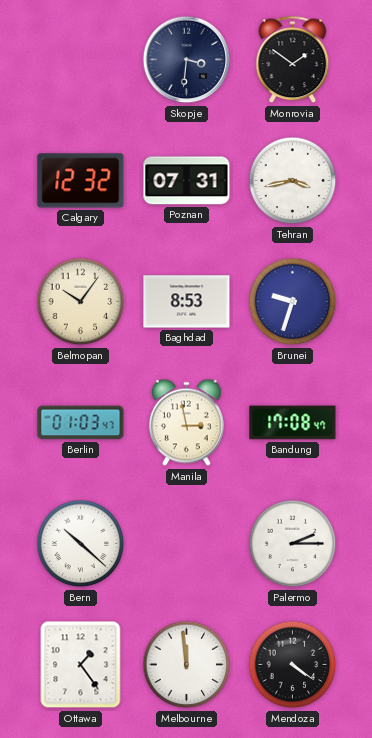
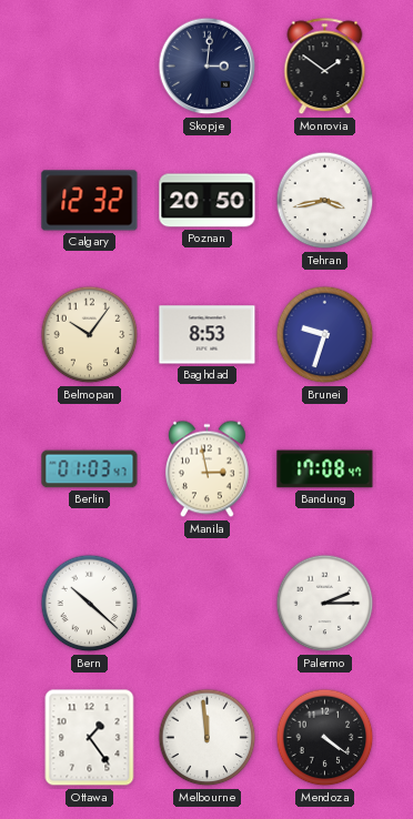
Skopje: 3:31 -> 3:01
Poznan: 07:31 -> 20:50
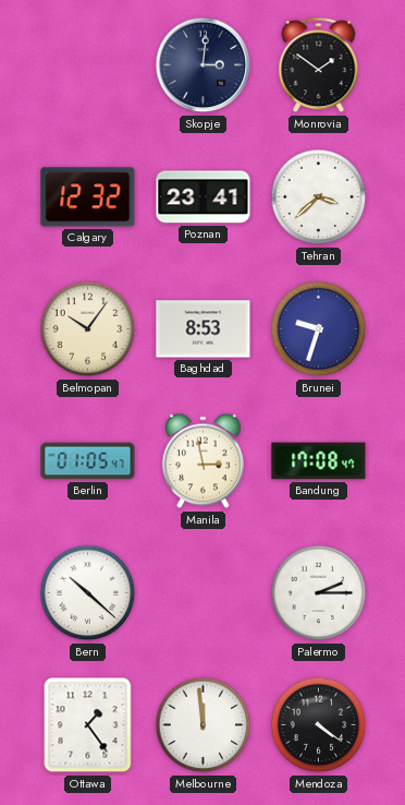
Poznan: 20:50 -> 23:41
Tehran: 3:43 -> 3:38
Berlin: 01:03 -> 01:05
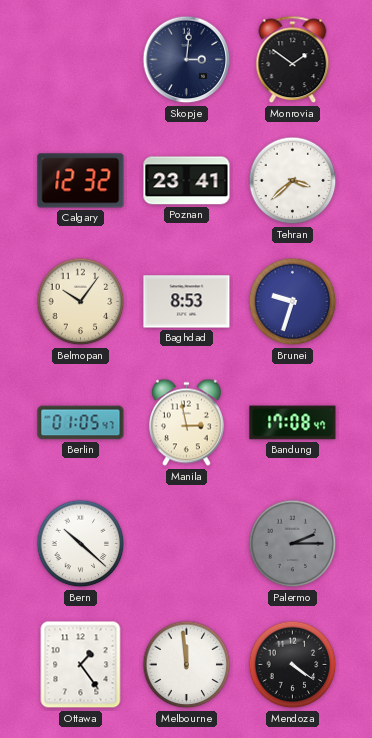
Palermo dial: white -> grey
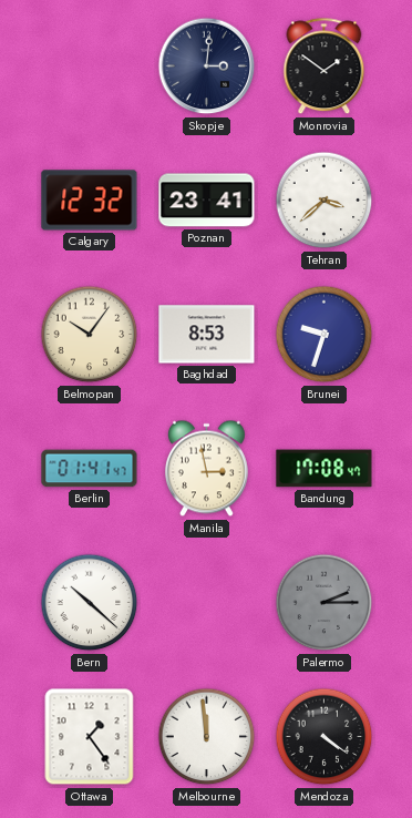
Berlin: 01:05 -> 01:41
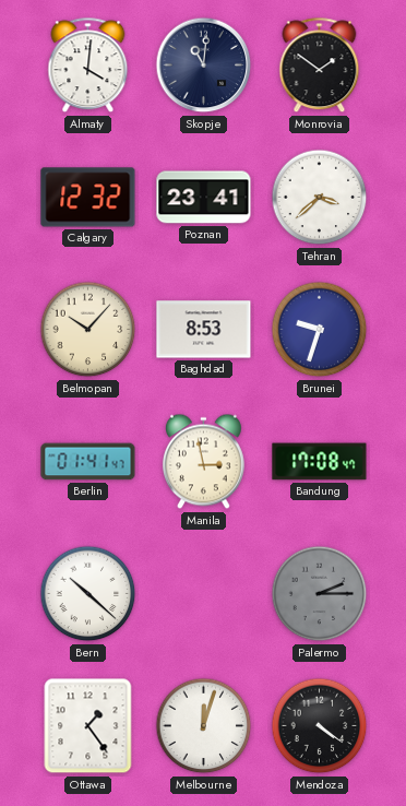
Almaty: none -> 4:01
Skopje: 3:01 -> 11:01
Belmopan: 10:06 -> 10:07
Melbourne: 11:59 -> 12:03
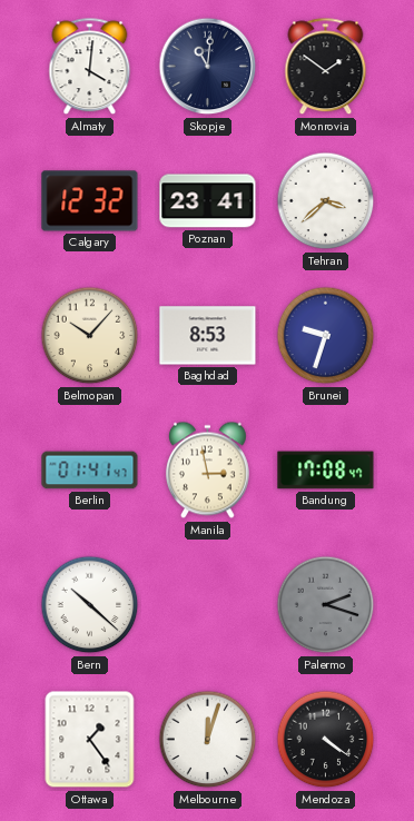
Palermo: 2:15 -> 2:18
